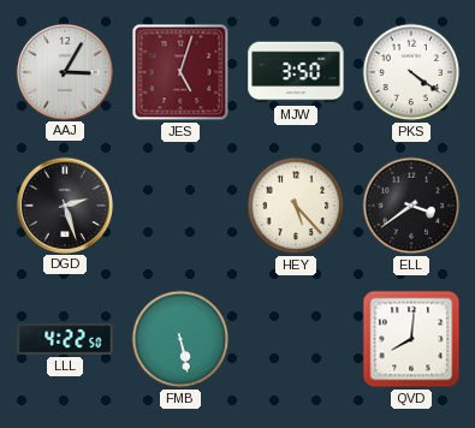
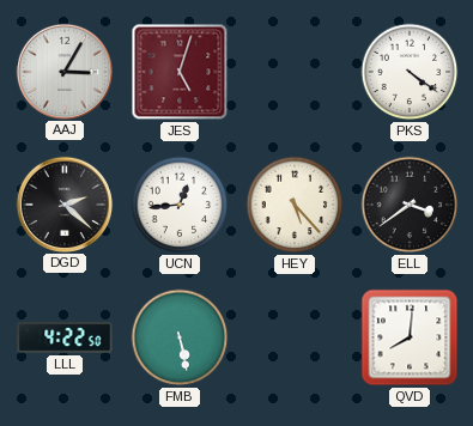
MJW: 3:50 -> none
DGD: 2:27 -> 2:22
UCN: none -> 12:44
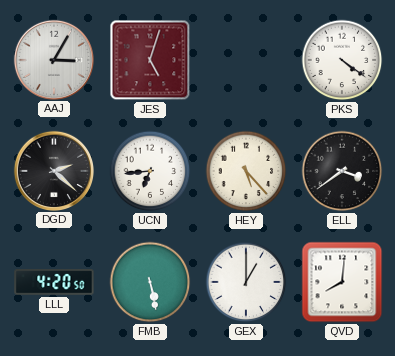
UCN: 12:44 -> 6:44
LLL: 4:22 -> 4:20
GEX: none -> 1:00
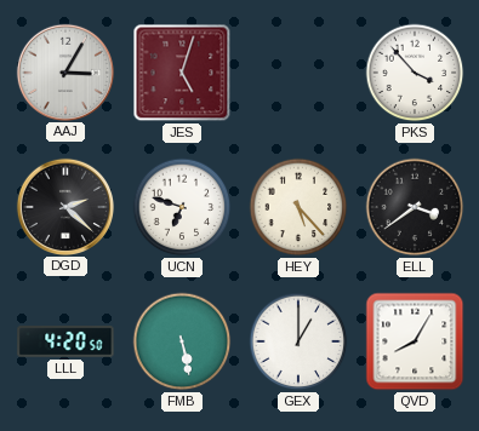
PKS: 4:21 -> 3:53
UCN: 6:44 -> 6:48
QVD: 8:01 -> 8:05
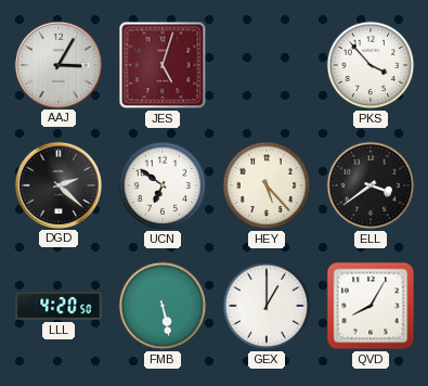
UCN: 6:48 -> 6:51
